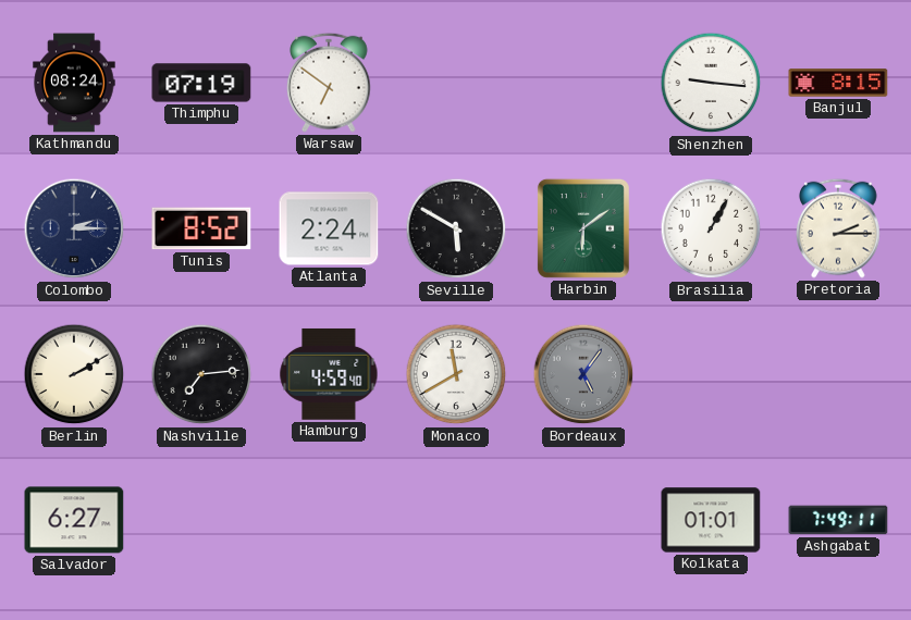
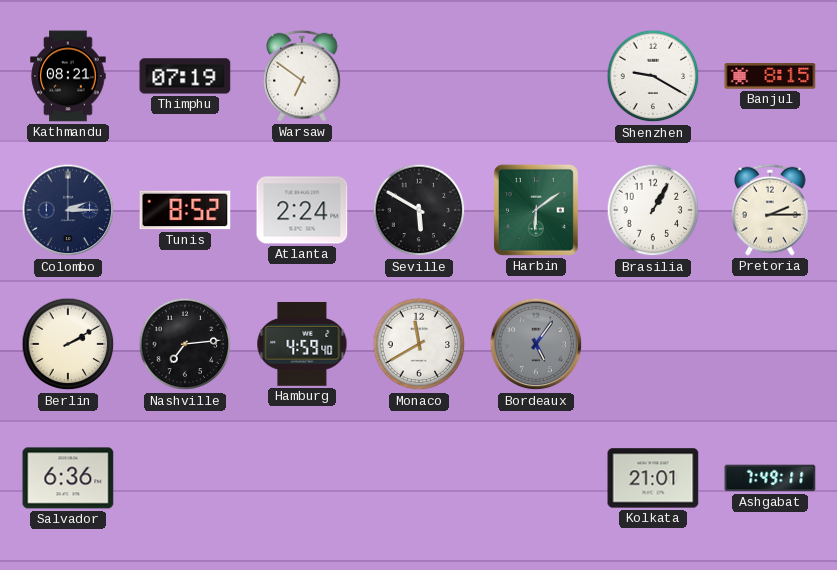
Kathmandu: 08:24 -> 08:21
Shenzhen: 9:16 -> 9:20
Salvador: 6:27 -> 6:36
Kolkata: 01:01 -> 21:01
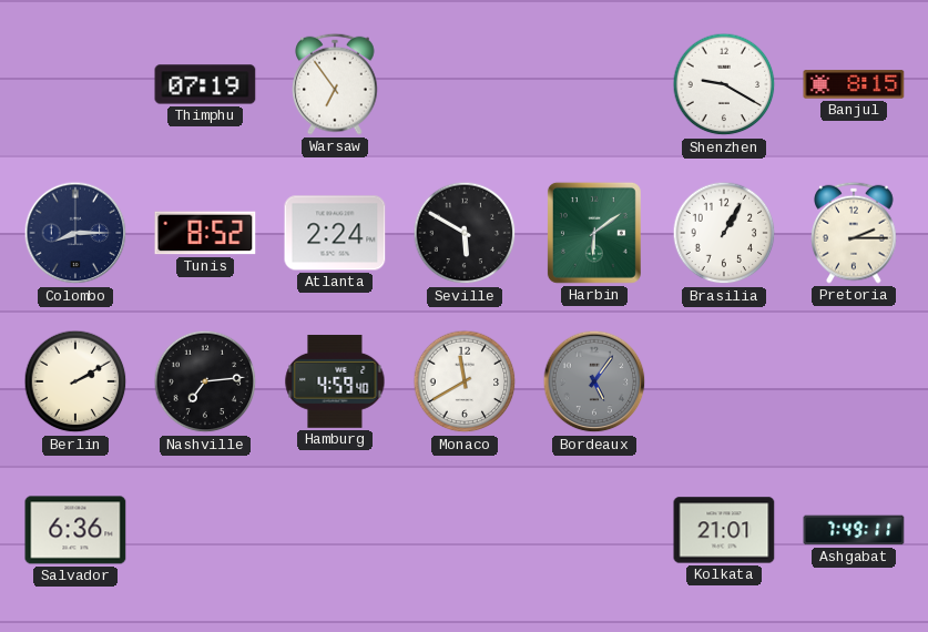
Kathmandu: 08:21 -> none
Warsaw: 6:51 -> 6:54
Colombo: 2:15 -> 8:15
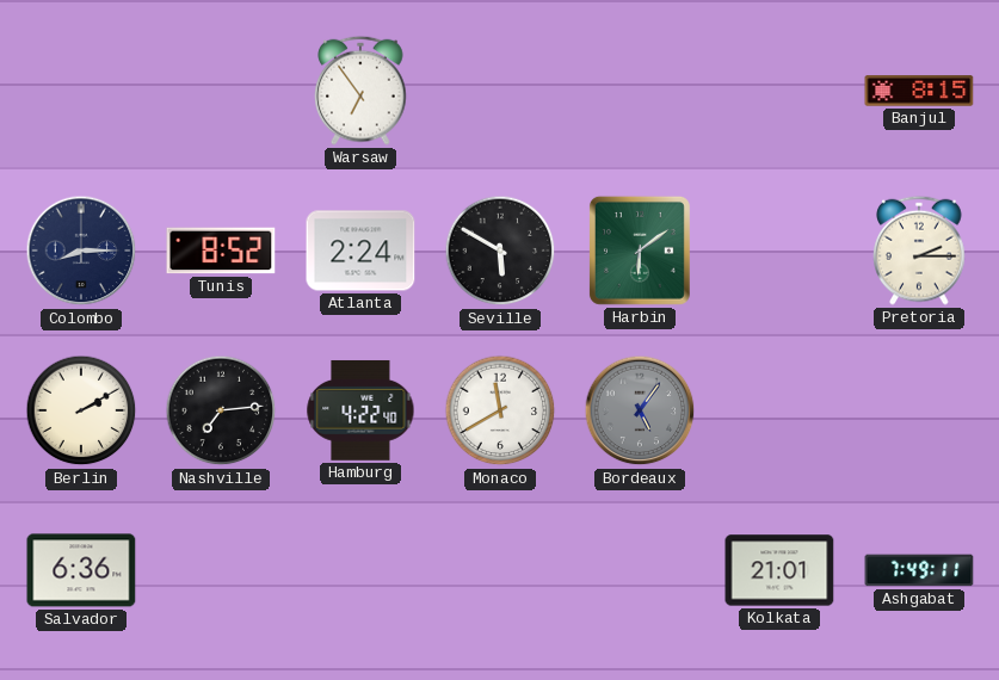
Thimphu: 07:19 -> none
Shenzhen: 9:20 -> none
Brasilia: 1:05 -> none
Hamburg: 4:59 -> 4:22
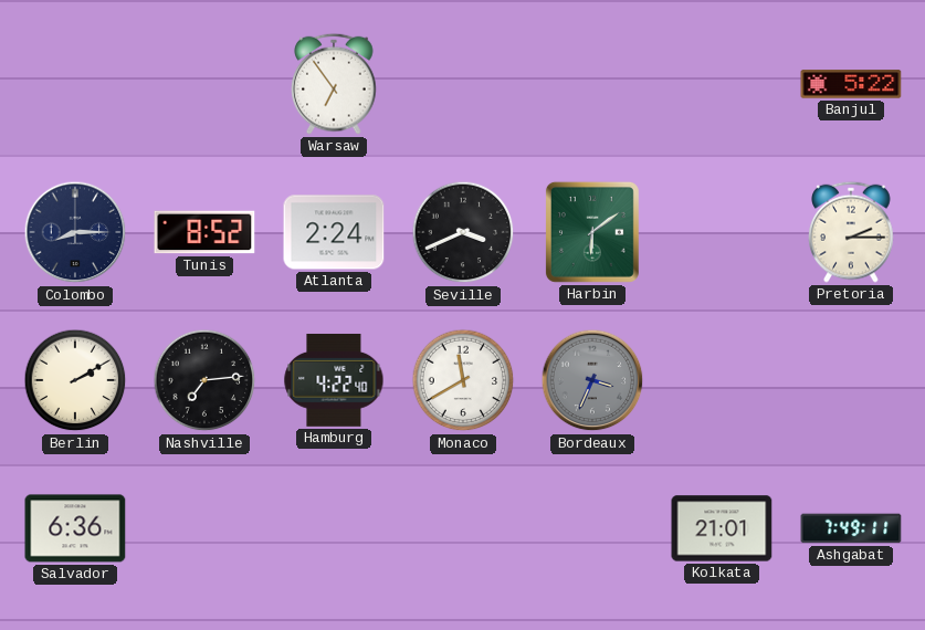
Banjul: 8:15 -> 5:22
Seville: 5:50 -> 3:41
Bordeaux: 5:06 -> 3:34
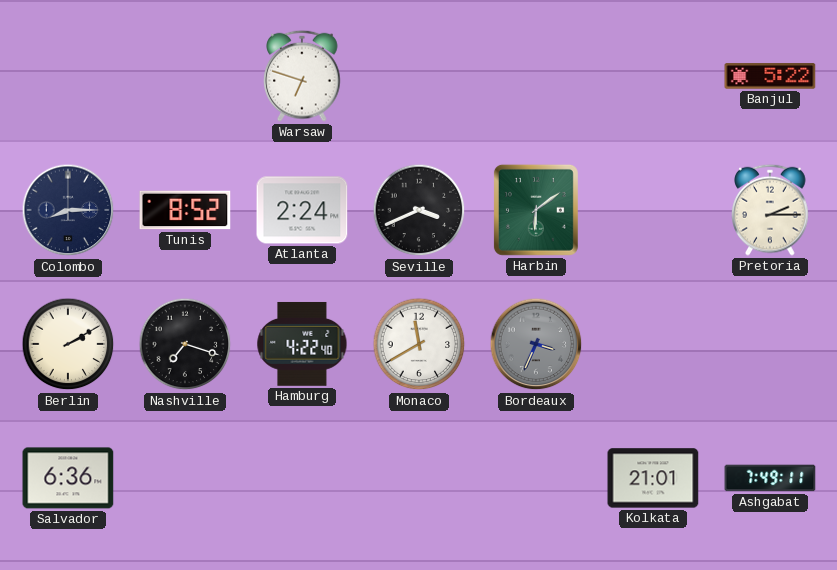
Warsaw: 6:54 -> 6:48
Nashville: 7:14 -> 7:18
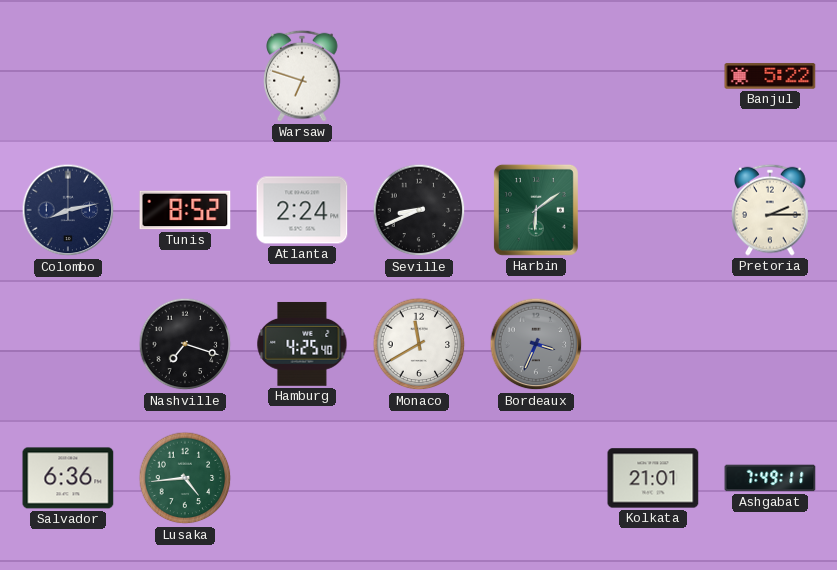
Colombo: 8:15 -> 8:13
Seville: 3:41 -> 8:41
Berlin: 2:10 -> none
Hamburg: 4:22 -> 4:25
Lusaka: none -> 4:44
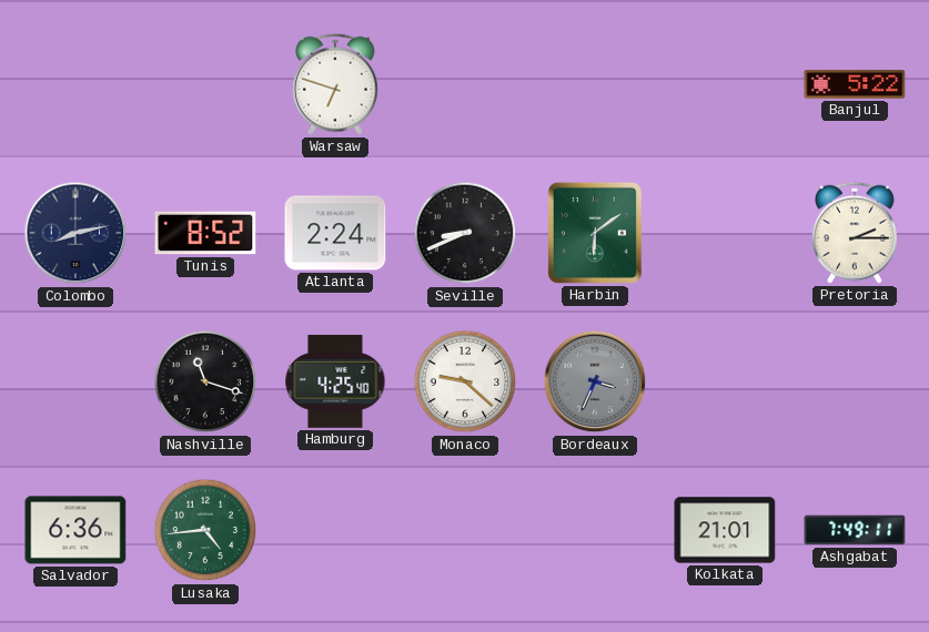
Nashville: 7:18 -> 11:18
Monaco: 11:40 -> 9:22
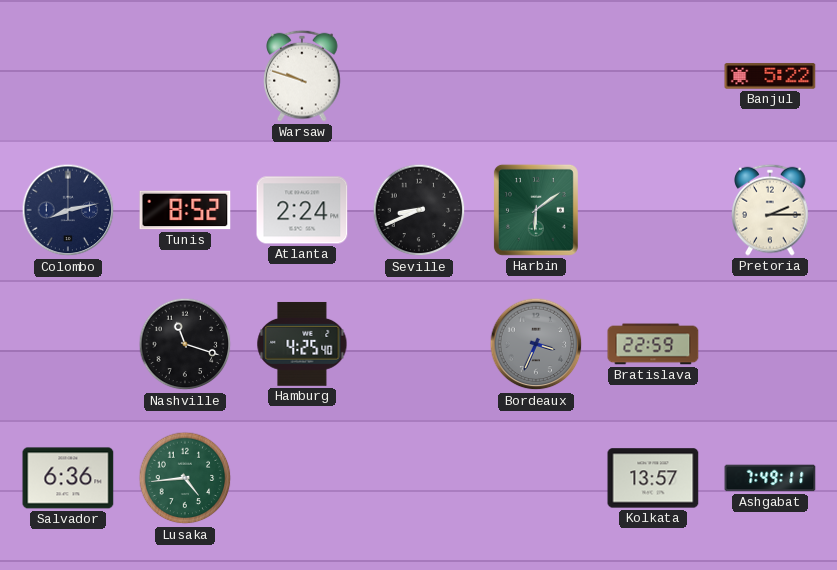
Warsaw: 6:48 -> 9:48
Monaco: 9:22 -> none
Bratislava: none -> 22:59
Kolkata: 21:01 -> 13:57
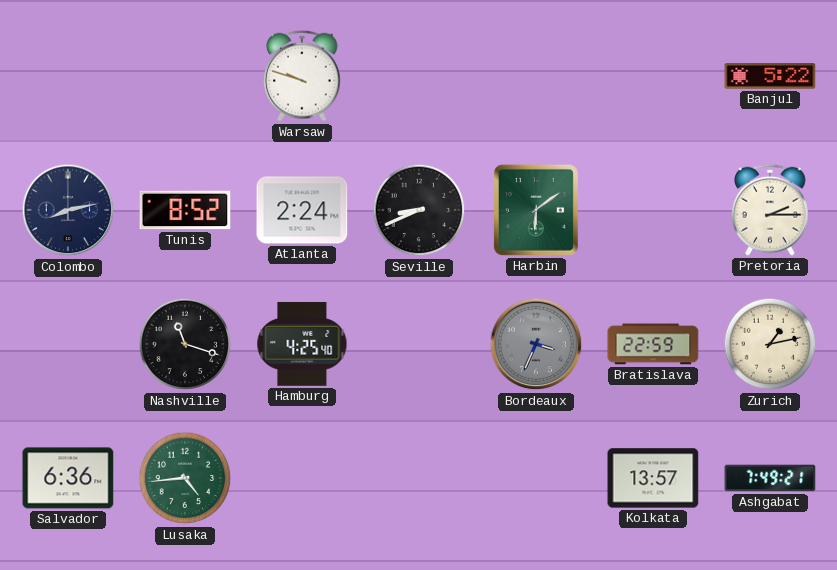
Zurich: none -> 1:13
Ashgabat: 7:49:11 -> 7:49:21
